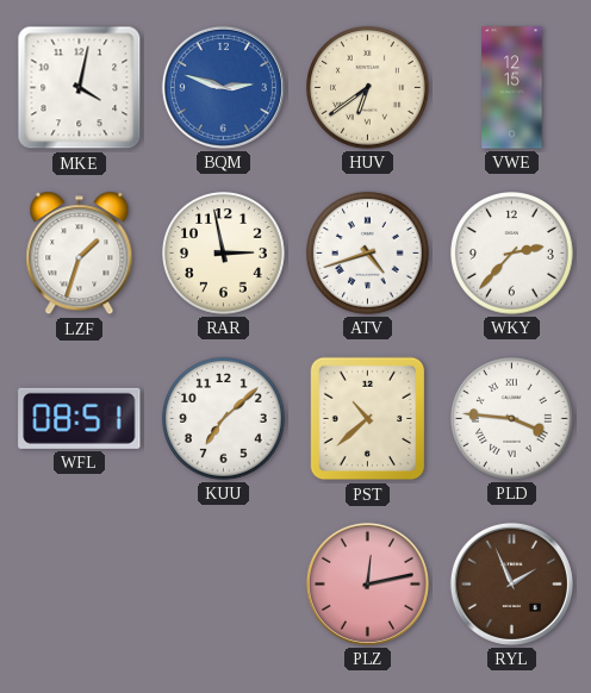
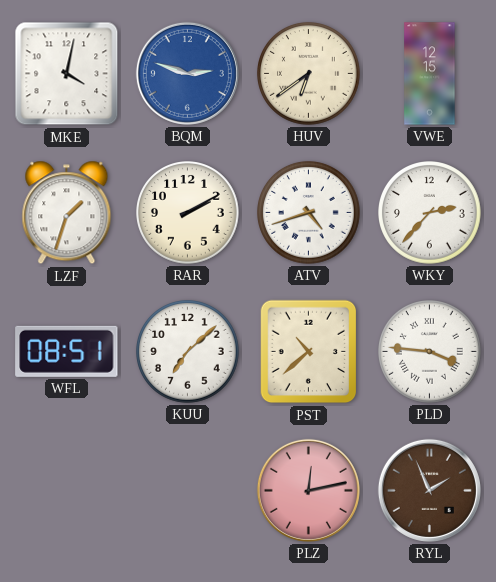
RAR: 2:58 -> 2:10
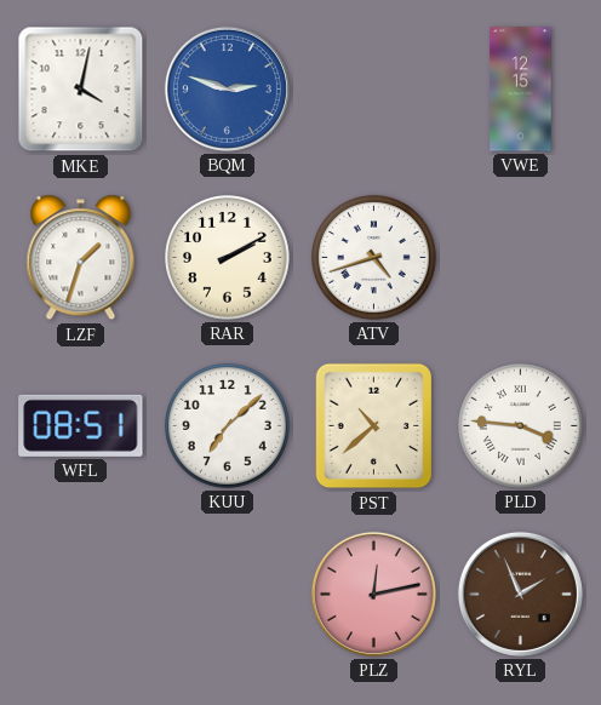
HUV: 6:39 -> none
WKY: 2:37 -> none
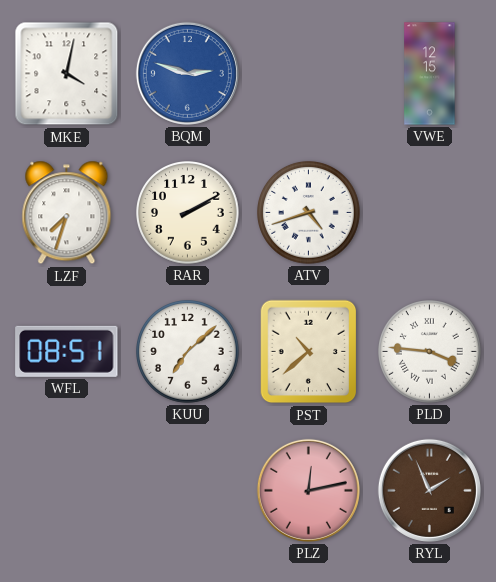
LZF: 1:33 -> 7:33
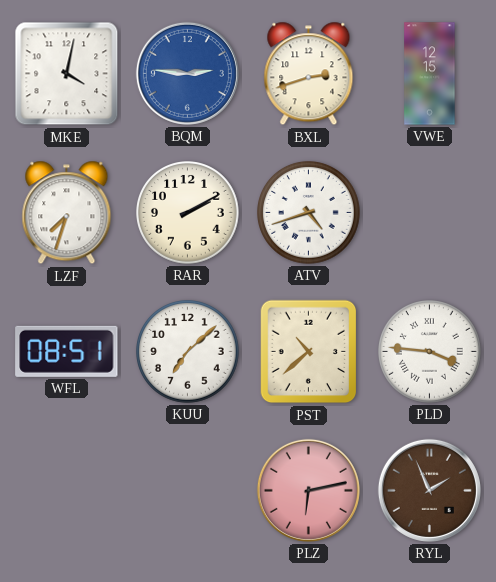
BQM: 2:48 -> 2:46
BXL: none -> 2:42
PLZ: 12:13 -> 6:13
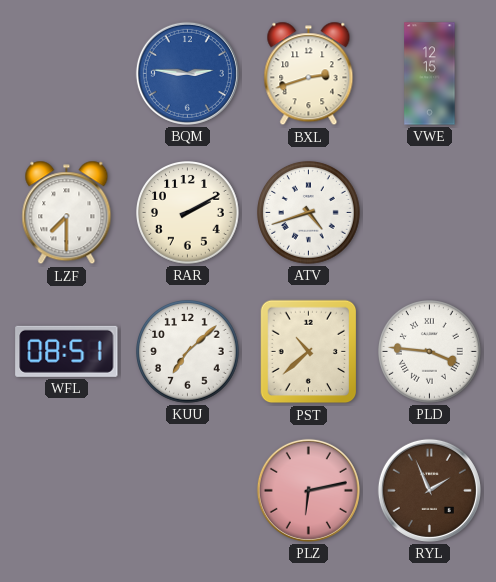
MKE: 4:02 -> none
LZF: 7:33 -> 7:30
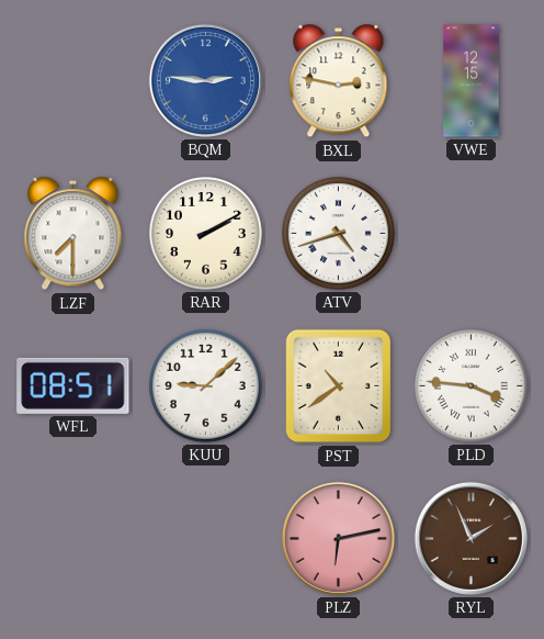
BXL: 2:42 -> 2:47
KUU: 7:08 -> 9:08
PST: 10:38 -> 10:39
